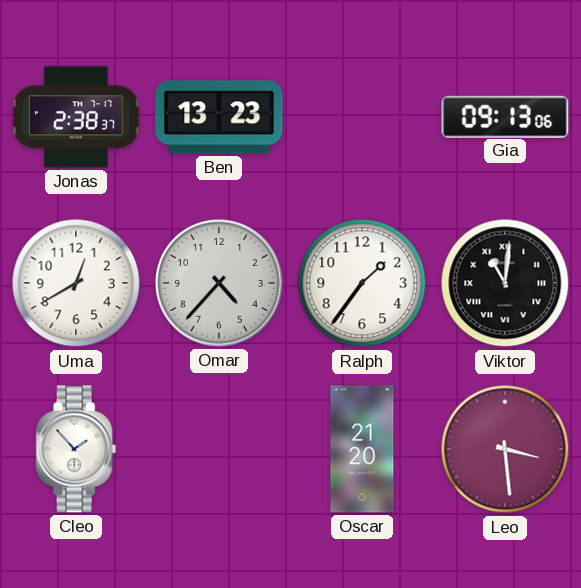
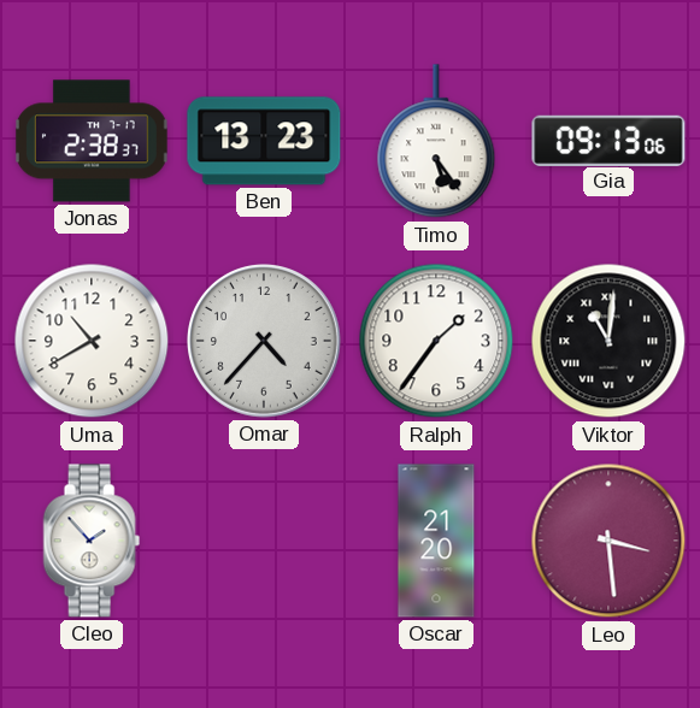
Timo: none -> 5:24
Uma: 12:40 -> 10:40
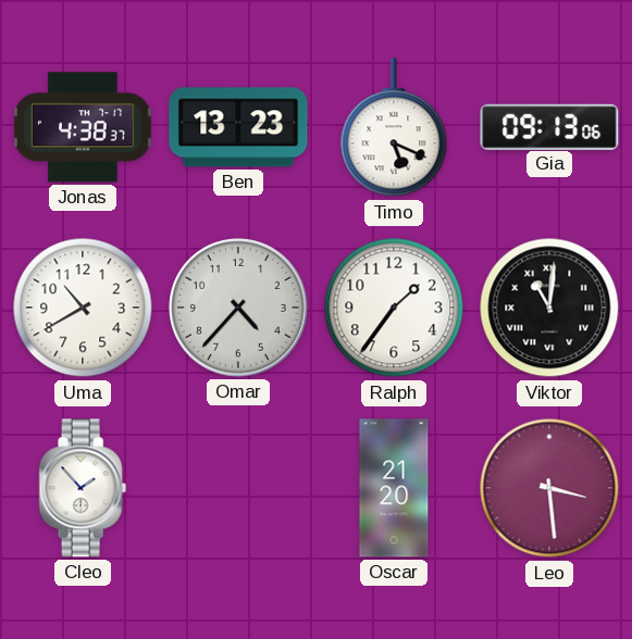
Jonas: 2:38 -> 4:38
Timo: 5:24 -> 5:19
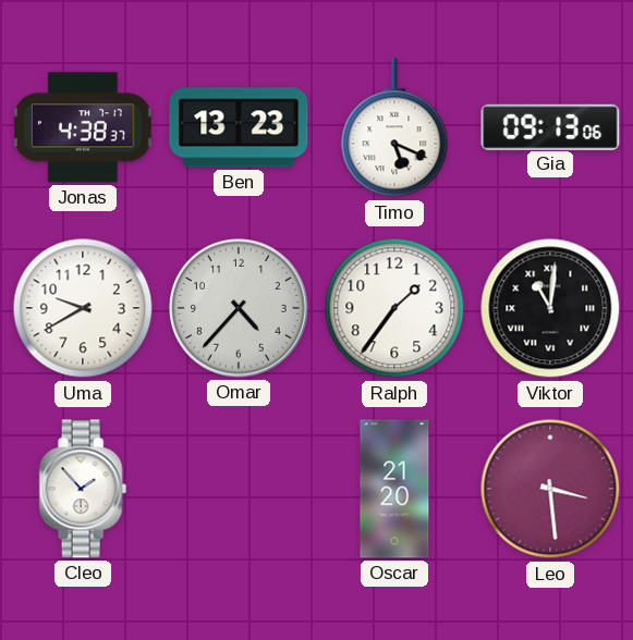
Uma: 10:40 -> 9:40
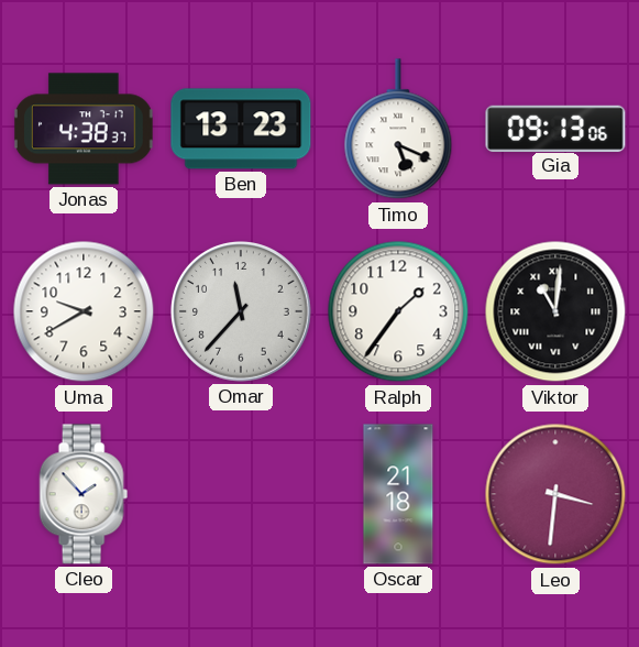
Omar: 4:37 -> 11:37
Oscar: 21:20 -> 21:18
Leo: 3:29 -> 3:31
